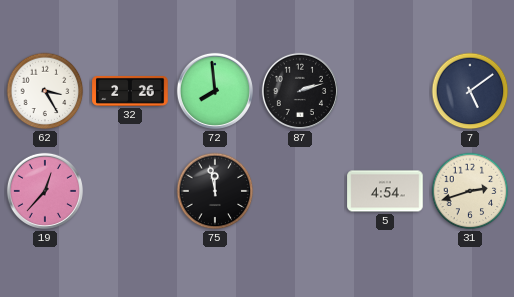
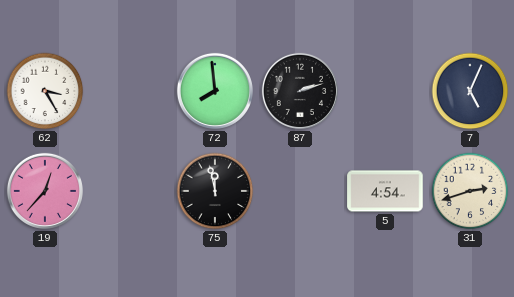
32: 2:26 -> none
7: 5:09 -> 5:04
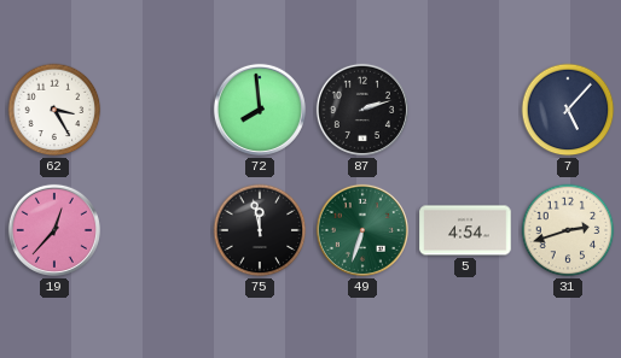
7: 5:04 -> 5:07
49: none -> 6:33
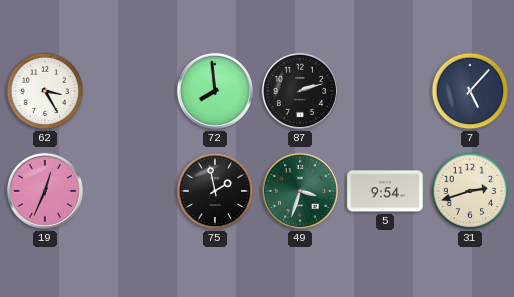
19: 12:37 -> 12:34
75: 11:58 -> 1:58
49: 6:33 -> 3:33
5: 4:54 -> 9:54
